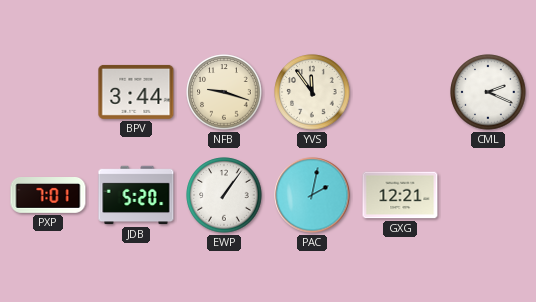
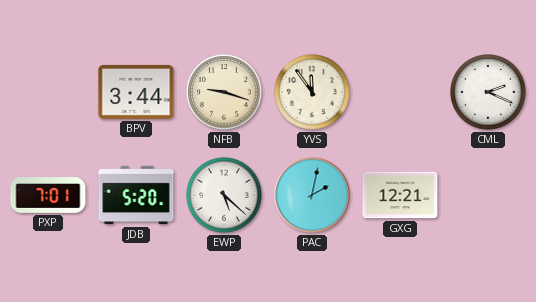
EWP: 1:06 -> 5:22
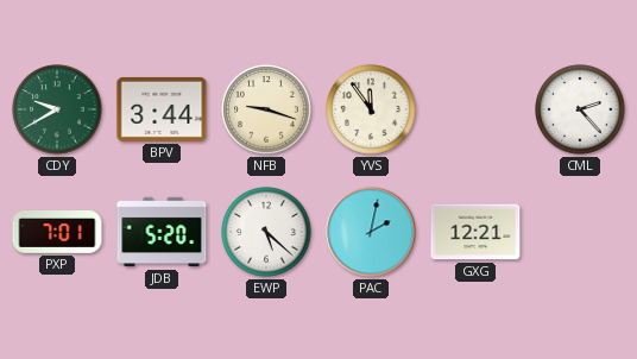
CDY: none -> 9:40
CML: 2:19 -> 2:23
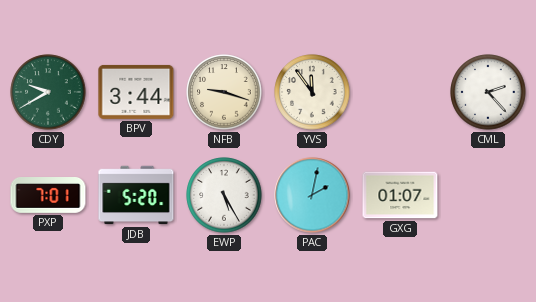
EWP: 5:22 -> 5:25
GXG: 12:21 -> 01:07
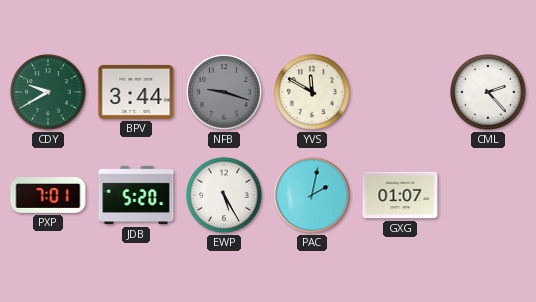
NFB dial: cream -> grey
YVS: 11:54 -> 11:50
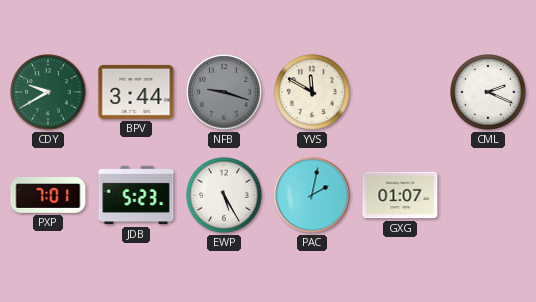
CML: 2:23 -> 2:19
JDB: 5:20 -> 5:23
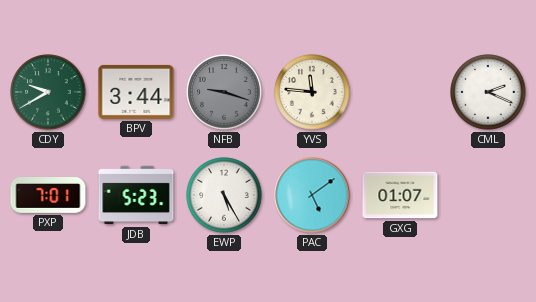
YVS: 11:50 -> 11:46
PAC: 2:02 -> 5:09
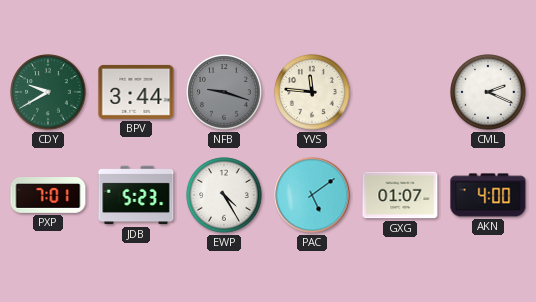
EWP: 5:25 -> 4:25
AKN: none -> 4:00
